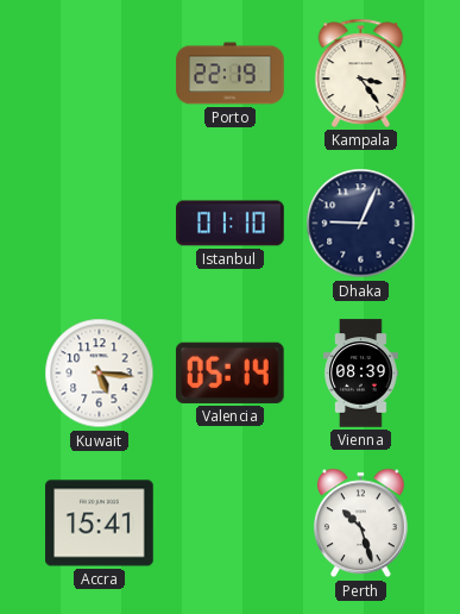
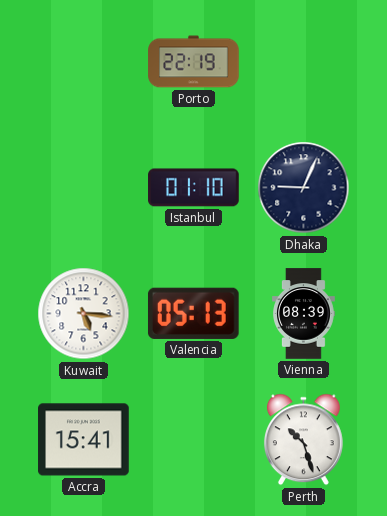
Kampala: 3:24 -> none
Valencia: 05:14 -> 05:13
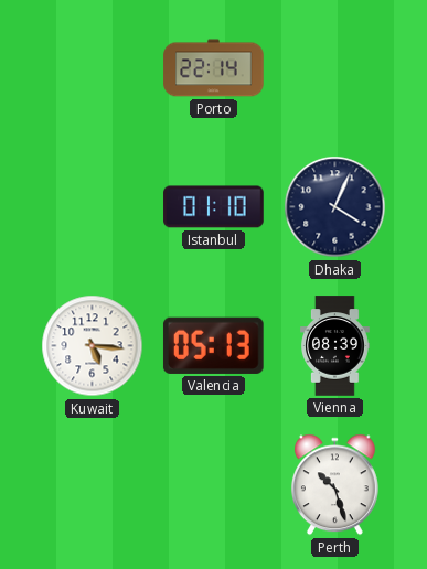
Porto: 22:19 -> 22:14
Dhaka: 9:04 -> 4:04
Accra: 15:41 -> none
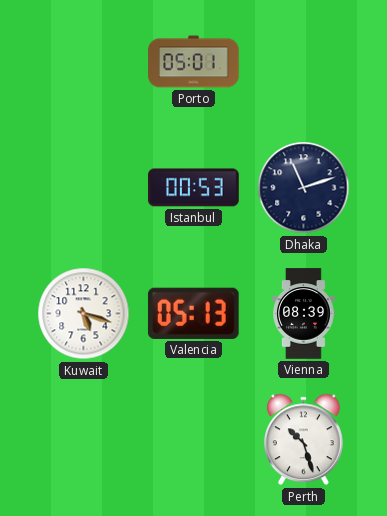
Porto: 22:14 -> 05:01
Istanbul: 01:10 -> 00:53
Dhaka: 4:04 -> 11:12
Kuwait: 5:16 -> 5:18
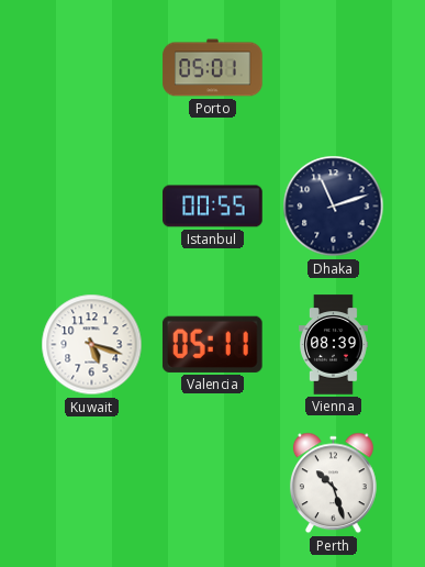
Istanbul: 00:53 -> 00:55
Valencia: 05:13 -> 05:11
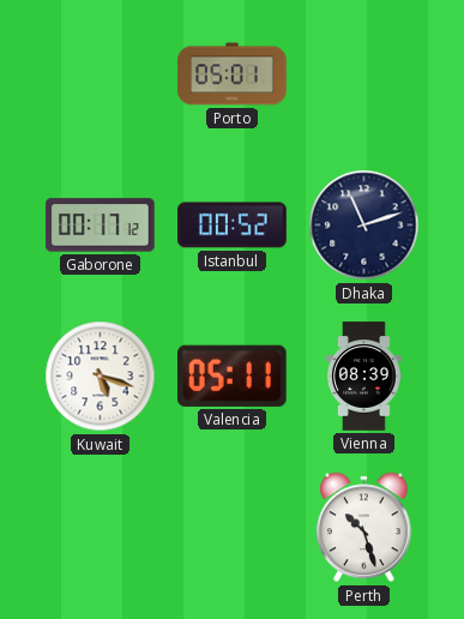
Gaborone: none -> 00:17
Istanbul: 00:55 -> 00:52
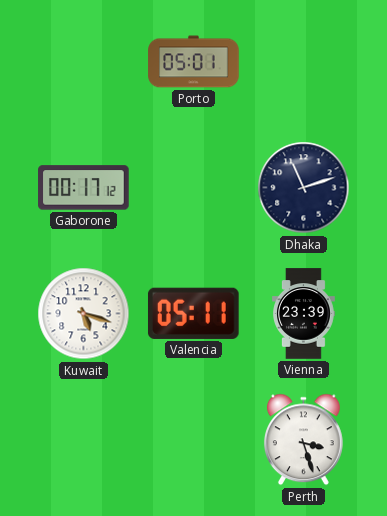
Istanbul: 00:52 -> none
Vienna: 08:39 -> 23:39
Perth: 10:27 -> 3:27
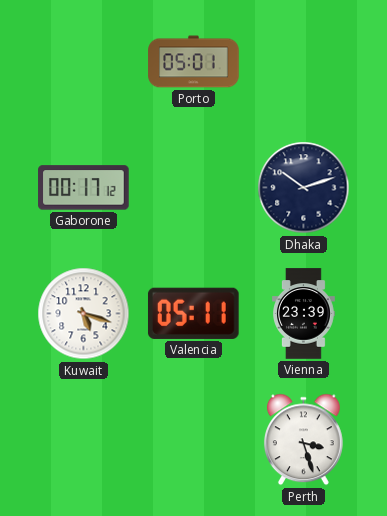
Dhaka: 11:12 -> 10:12
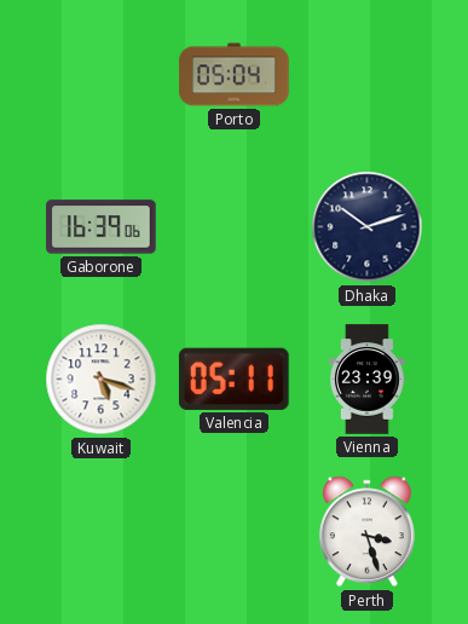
Porto: 05:01 -> 05:04
Gaborone: 00:17 -> 16:39
